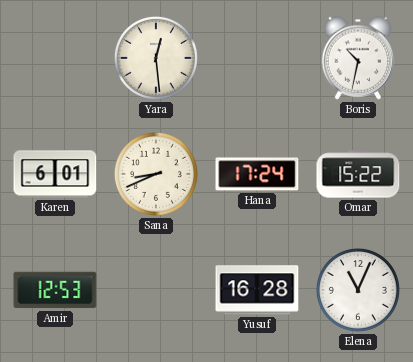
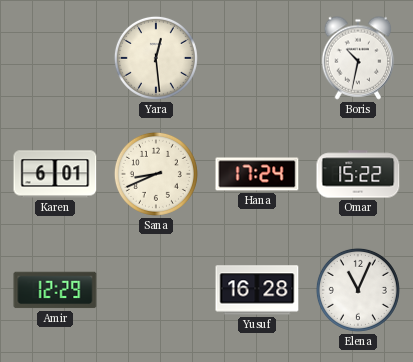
Amir: 12:53 -> 12:29
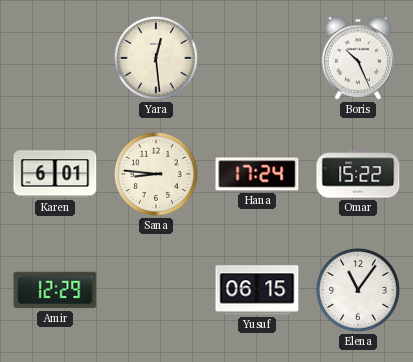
Boris: 10:32 -> 10:26
Sana: 8:41 -> 8:46
Yusuf: 16:28 -> 06:15
Elena: 11:04 -> 11:06
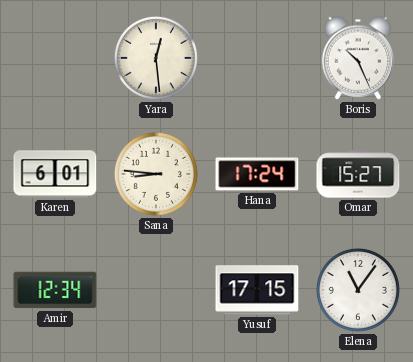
Omar: 15:22 -> 15:27
Amir: 12:29 -> 12:34
Yusuf: 06:15 -> 17:15
